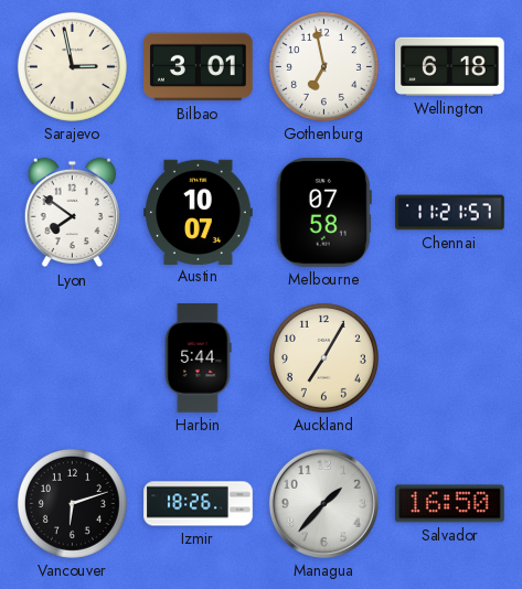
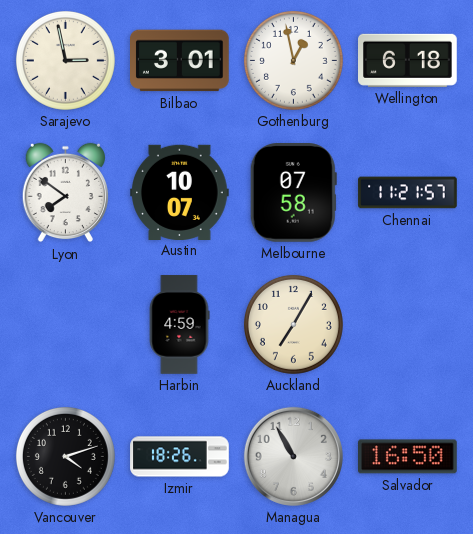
Gothenburg: 6:58 -> 12:58
Harbin: 5:44 -> 4:59
Vancouver: 6:12 -> 4:12
Managua: 1:37 -> 10:55
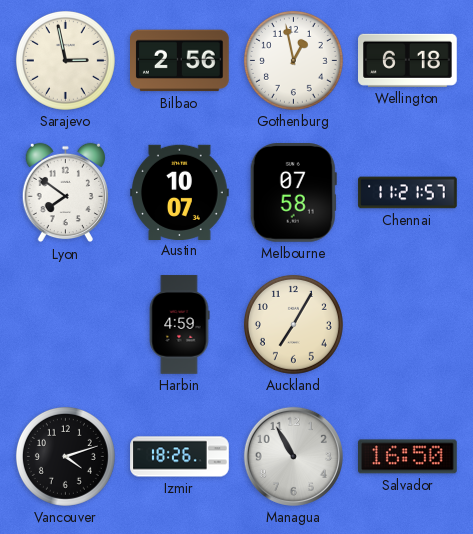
Bilbao: 3:01 -> 2:56
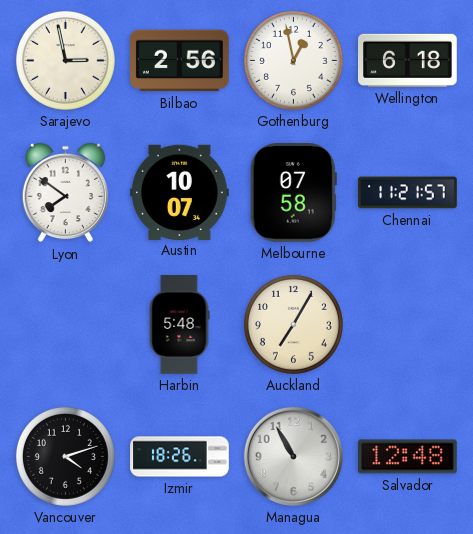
Harbin: 4:59 -> 5:48
Salvador: 16:50 -> 12:48
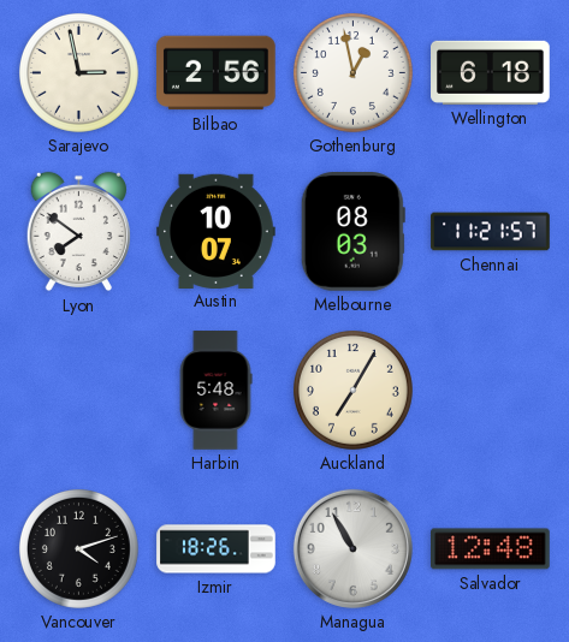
Melbourne: 07:58 -> 08:03
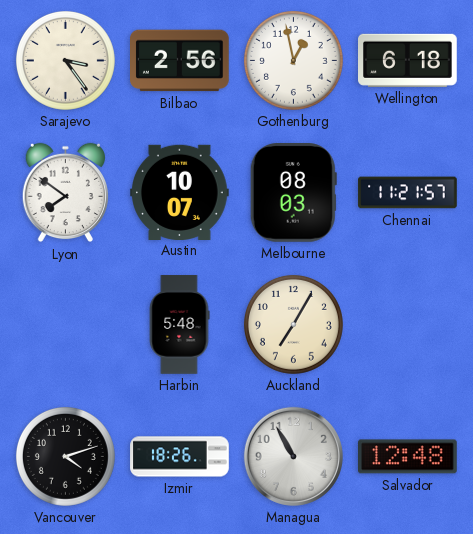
Sarajevo: 2:58 -> 3:24
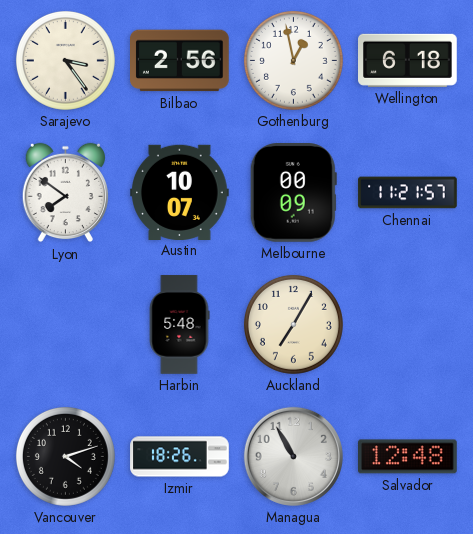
Melbourne: 08:03 -> 00:09
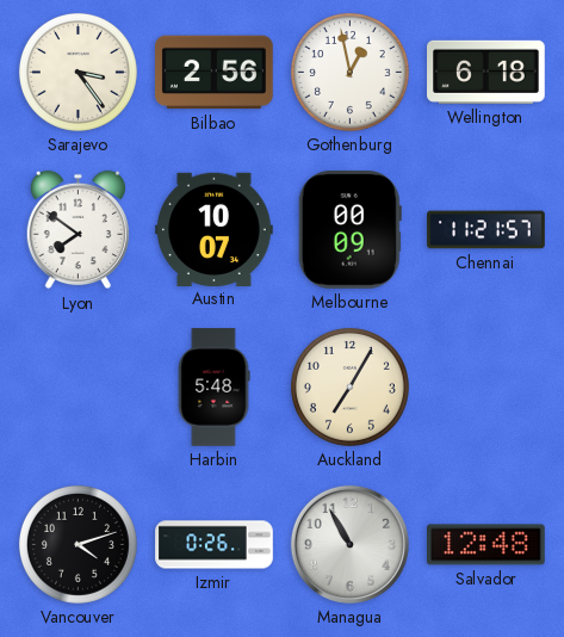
Izmir: 18:26 -> 0:26
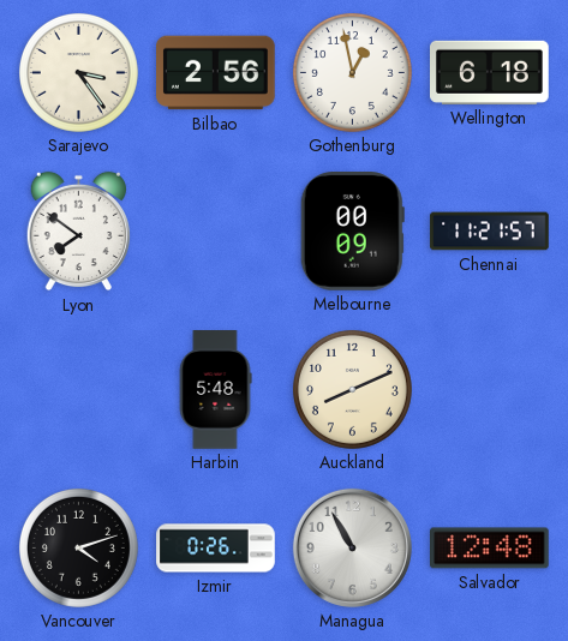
Austin: 10:07 -> none
Auckland: 7:05 -> 8:11
